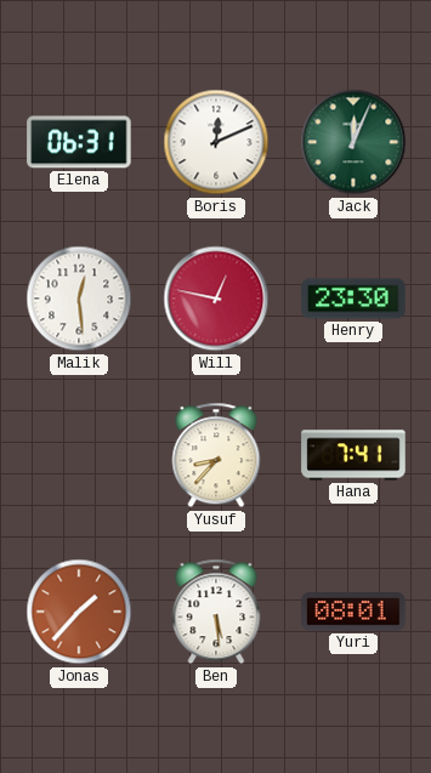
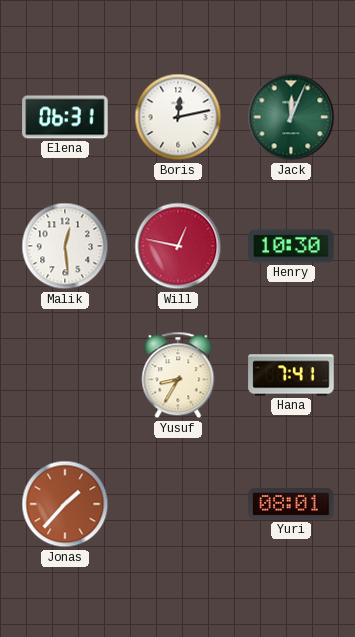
Boris: 12:11 -> 12:13
Henry: 23:30 -> 10:30
Yusuf: 8:37 -> 8:35
Ben: 5:29 -> none
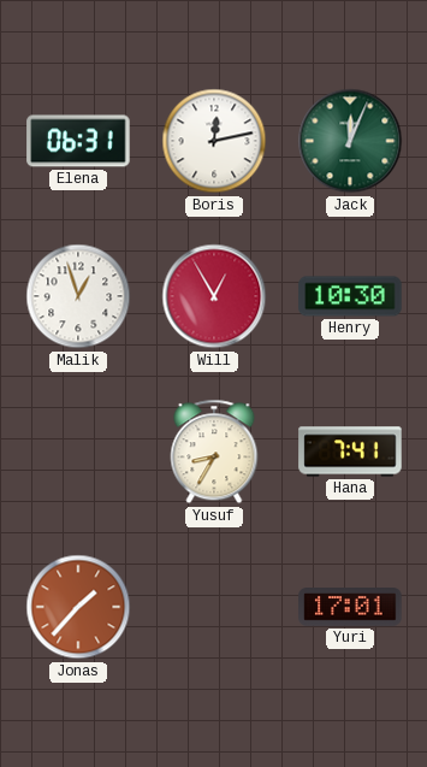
Malik: 12:29 -> 12:57
Will: 12:47 -> 12:55
Yuri: 08:01 -> 17:01
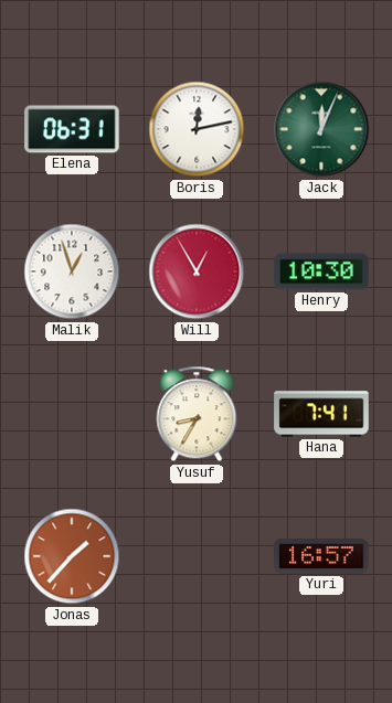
Yuri: 17:01 -> 16:57
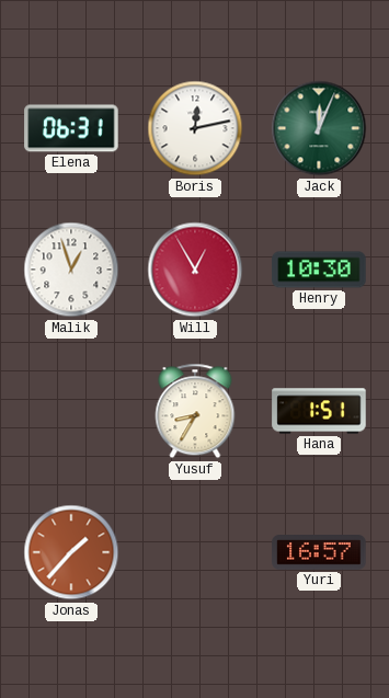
Hana: 7:41 -> 1:51
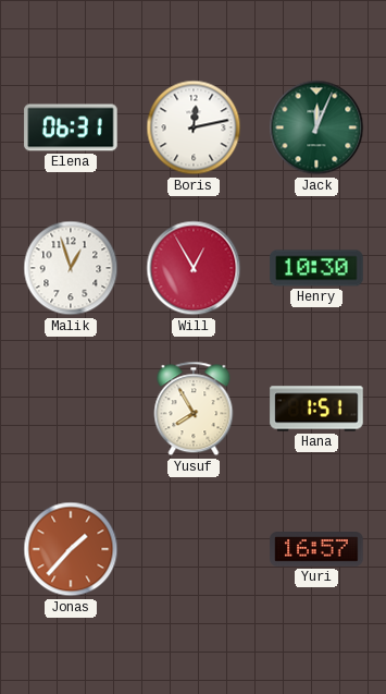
Yusuf: 8:35 -> 7:55
